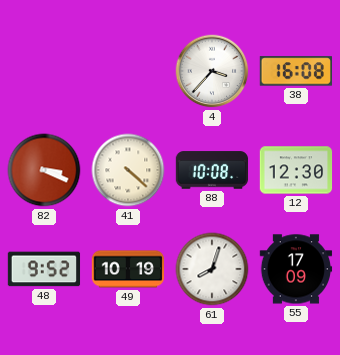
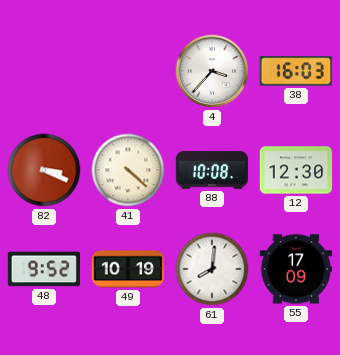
38: 16:08 -> 16:03
61: 8:03 -> 8:01
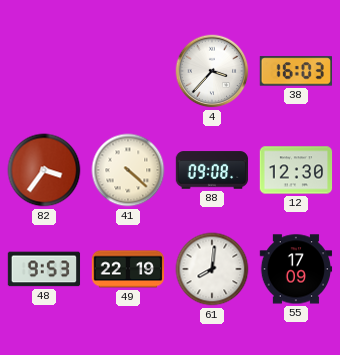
82: 3:19 -> 3:36
88: 10:08 -> 09:08
48: 9:52 -> 9:53
49: 10:19 -> 22:19
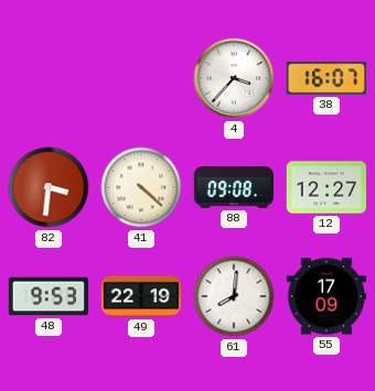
38: 16:03 -> 16:07
82: 3:36 -> 3:31
12: 12:30 -> 12:27
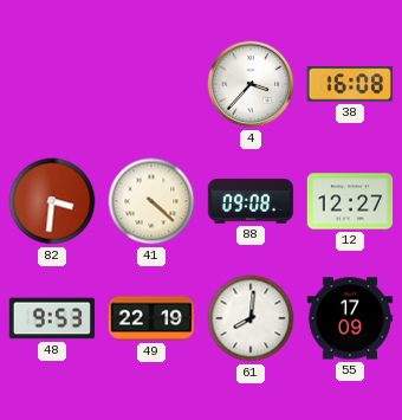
38: 16:07 -> 16:08
